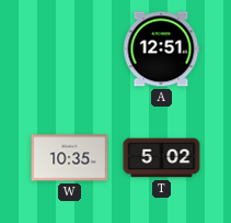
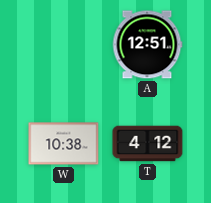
W: 10:35 -> 10:38
T: 5:02 -> 4:12
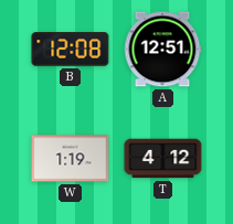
B: none -> 12:08
W: 10:38 -> 1:19
